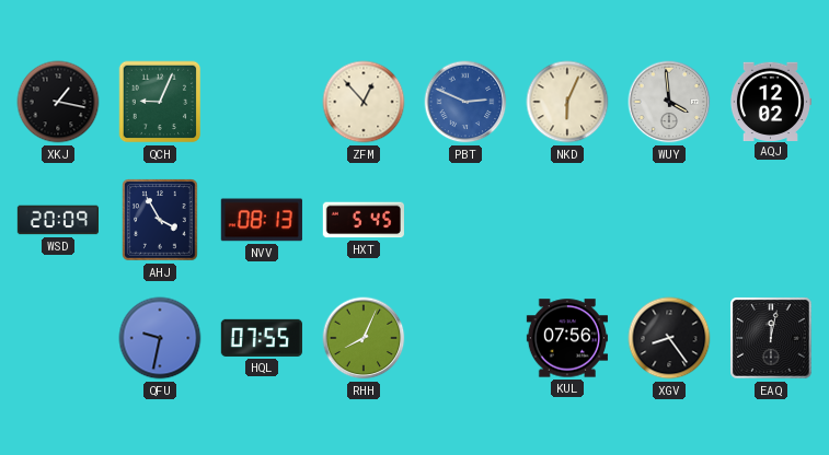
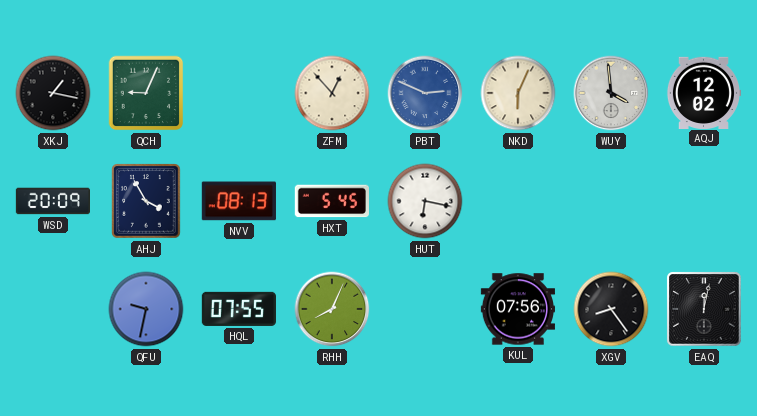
HUT: none -> 6:17
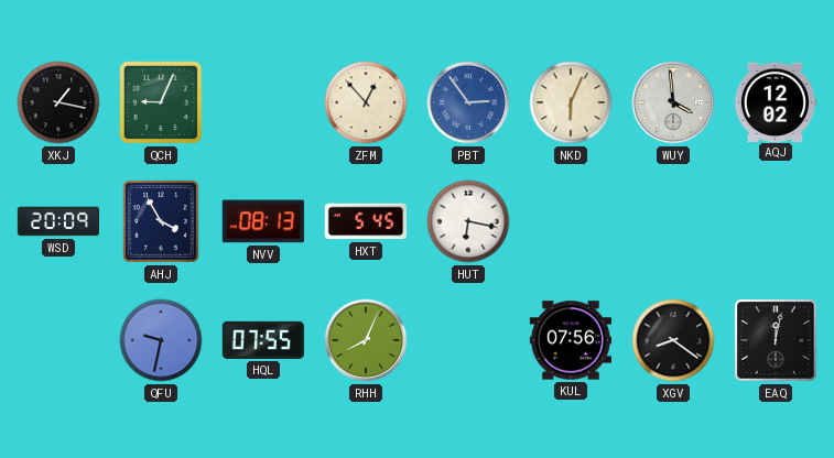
PBT: 2:49 -> 2:54
XGV: 8:24 -> 8:21
